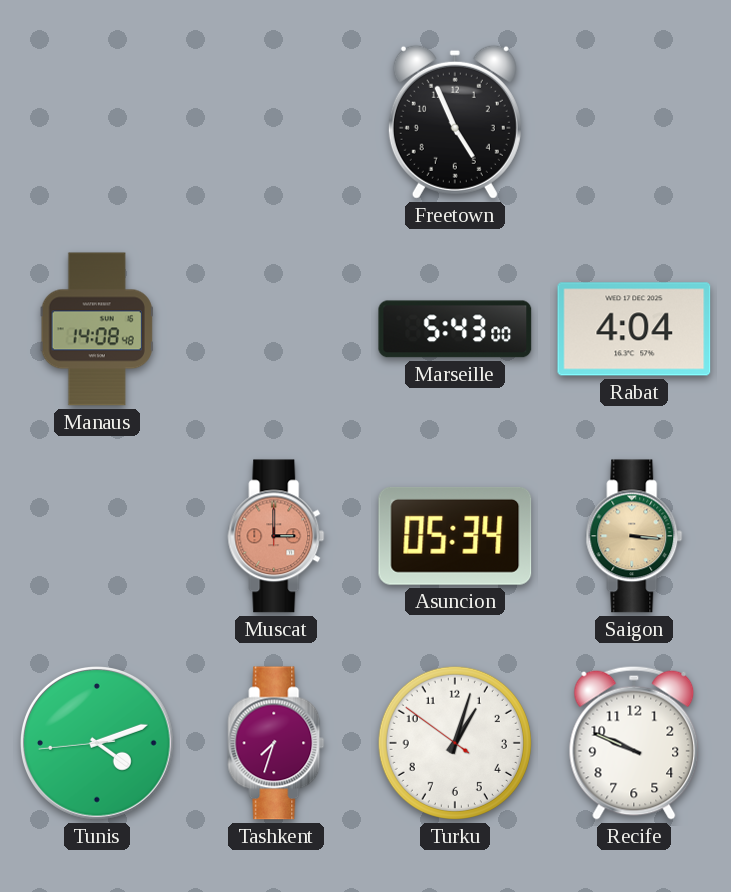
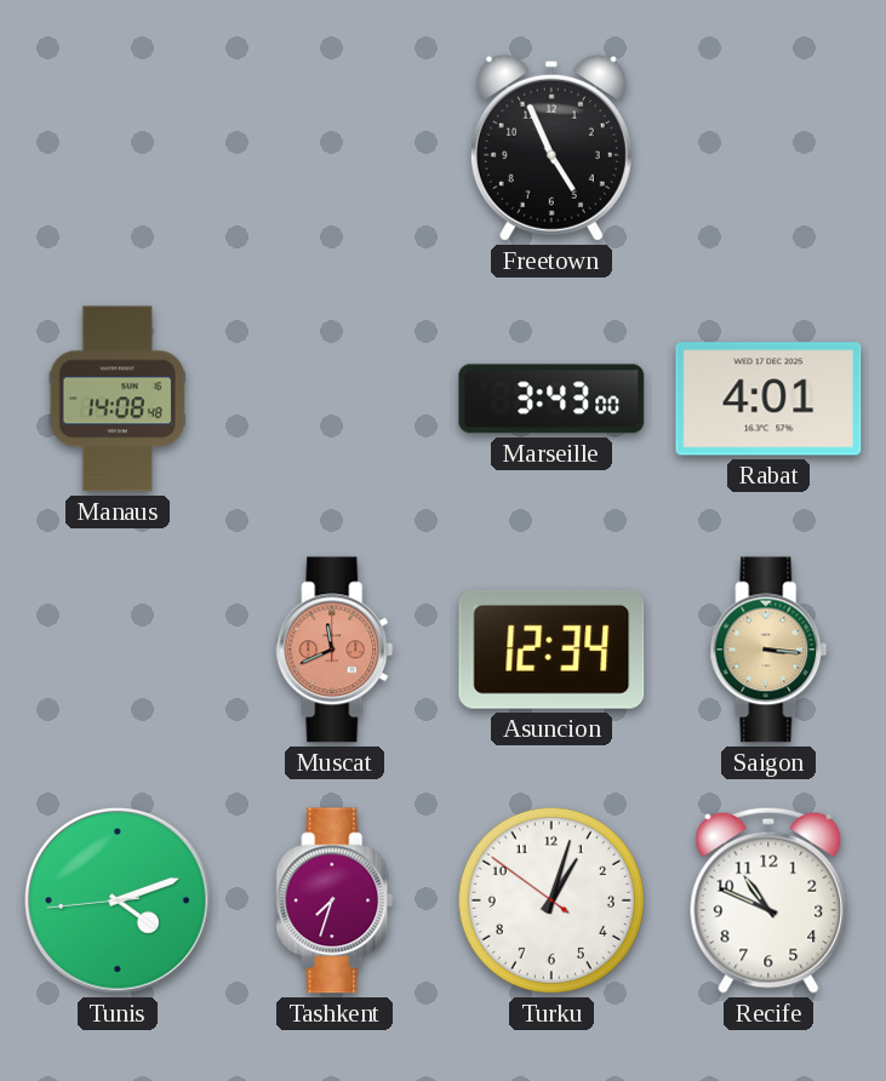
Marseille: 5:43 -> 3:43
Rabat: 4:04 -> 4:01
Muscat: 3:00 -> 11:41
Asuncion: 05:34 -> 12:34
Recife: 9:49 -> 10:49
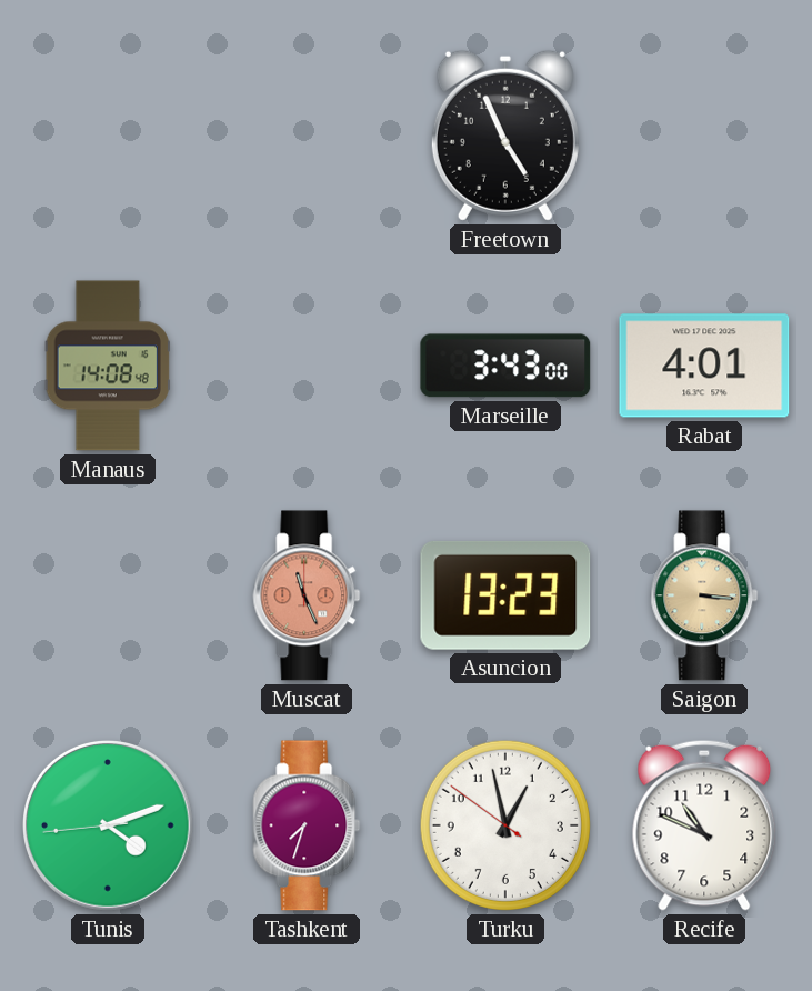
Muscat: 11:41 -> 11:26
Asuncion: 12:34 -> 13:23
Turku: 1:02 -> 12:57
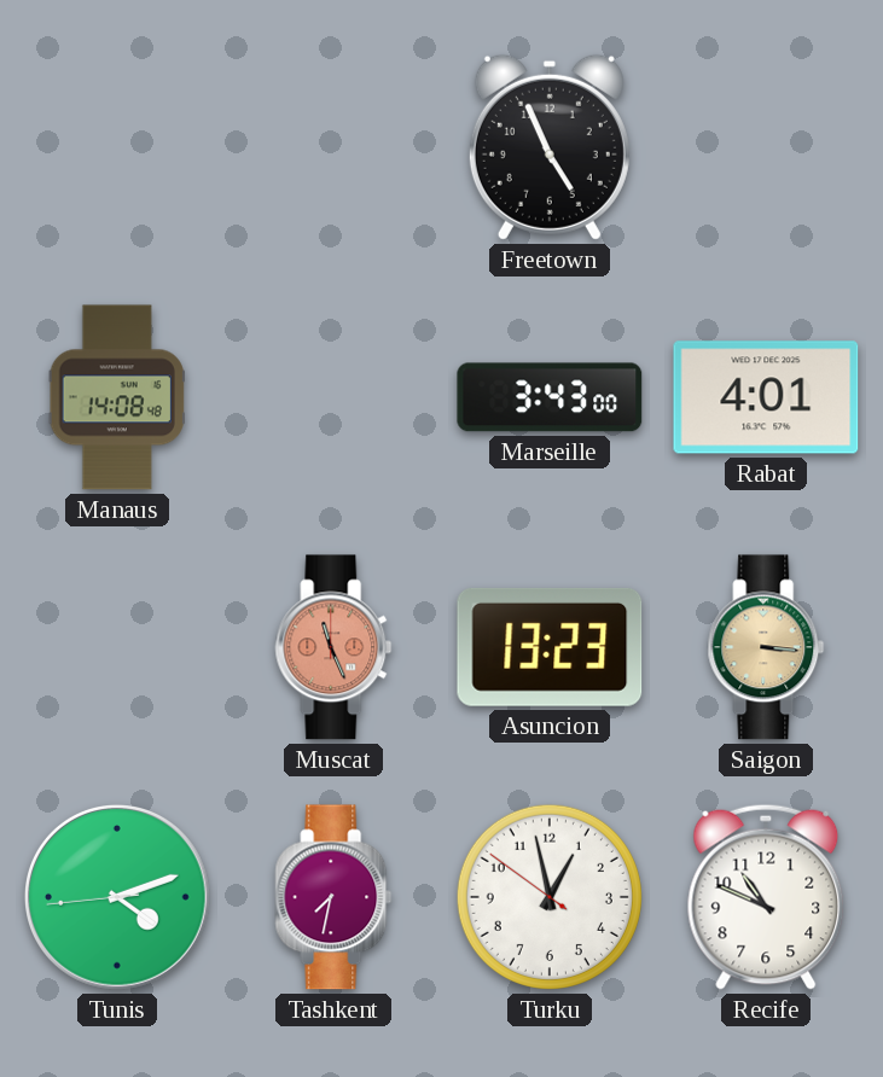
Tashkent: 7:33 -> 7:32
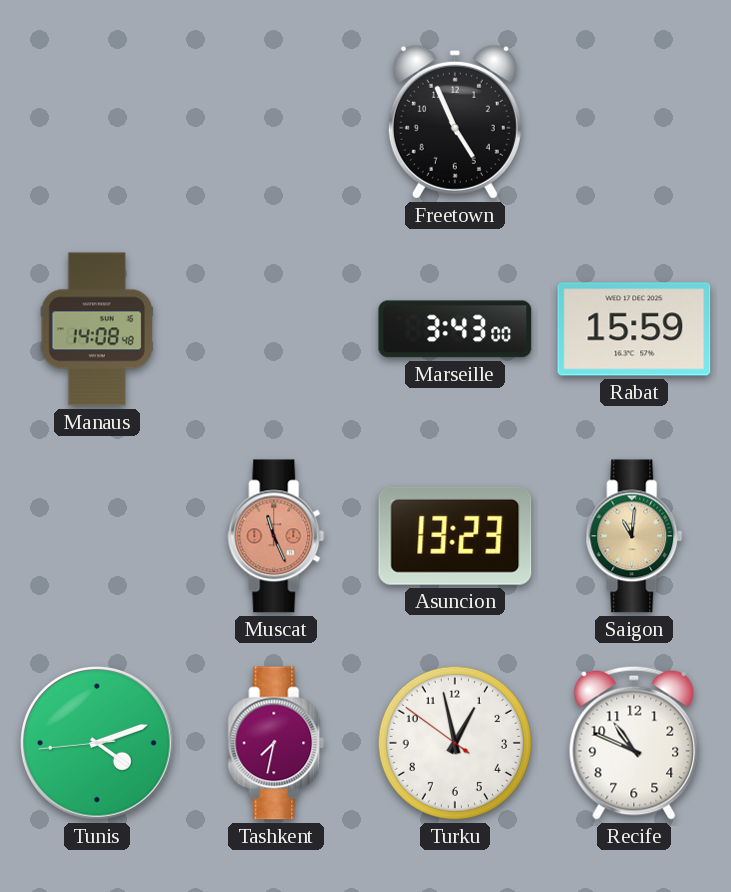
Rabat: 4:01 -> 15:59
Saigon: 3:16 -> 11:01
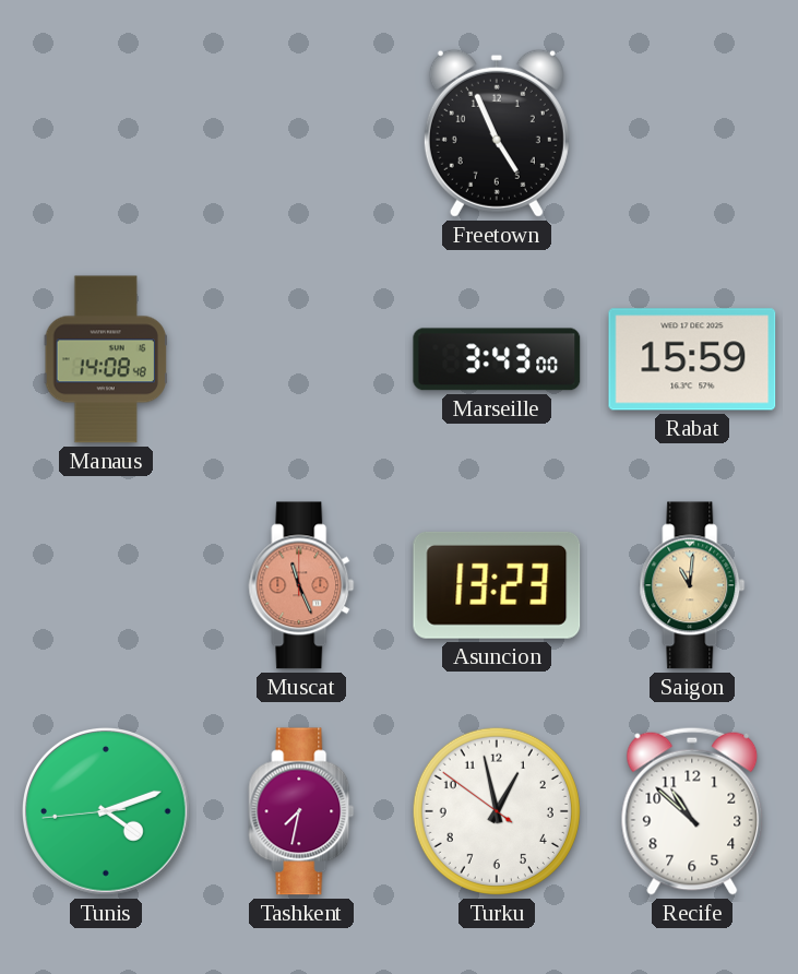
Recife: 10:49 -> 10:52
